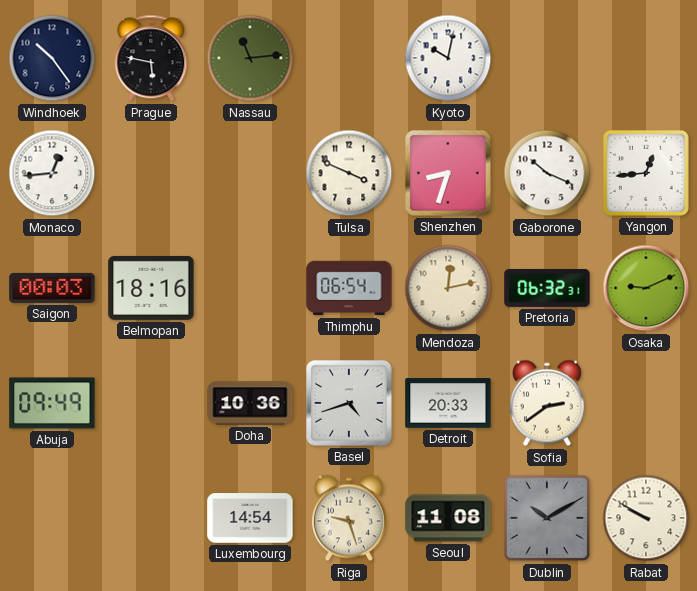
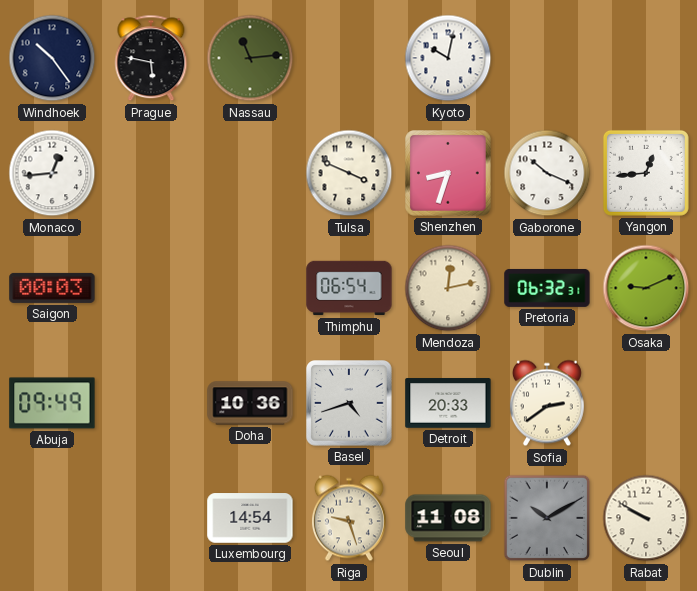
Belmopan: 18:16 -> none
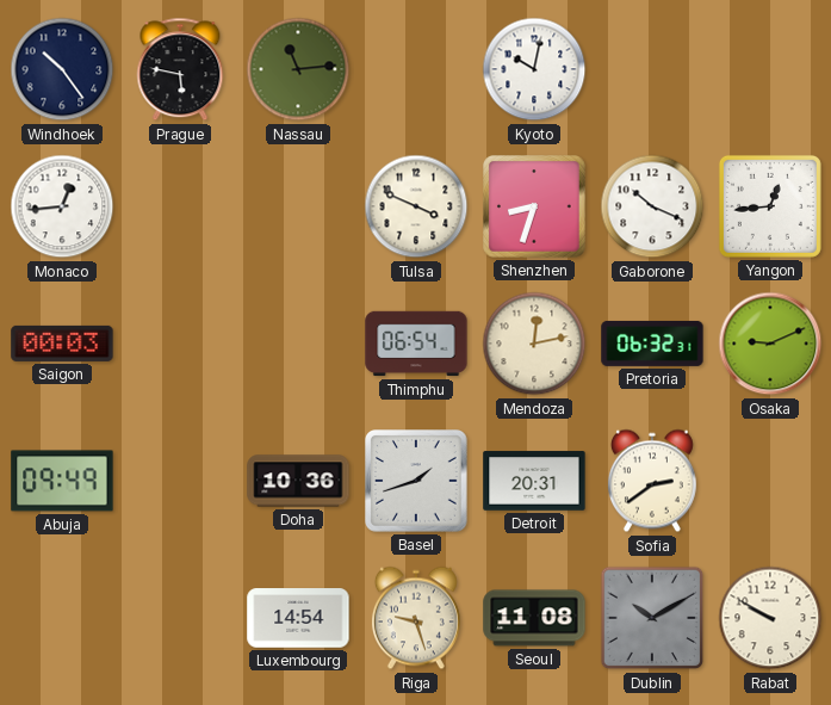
Basel: 4:42 -> 1:42
Detroit: 20:33 -> 20:31
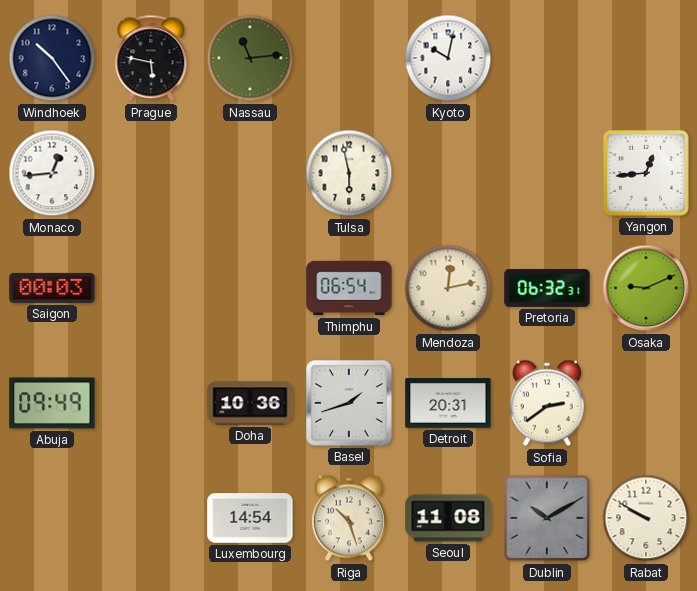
Tulsa: 3:49 -> 5:58
Shenzhen: 8:33 -> none
Gaborone: 10:19 -> none
Riga: 9:27 -> 10:27
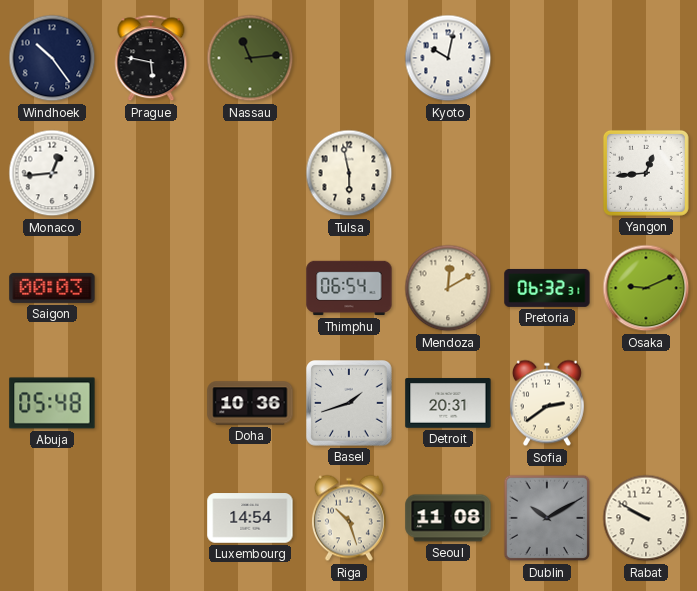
Mendoza: 12:13 -> 12:10
Abuja: 09:49 -> 05:48
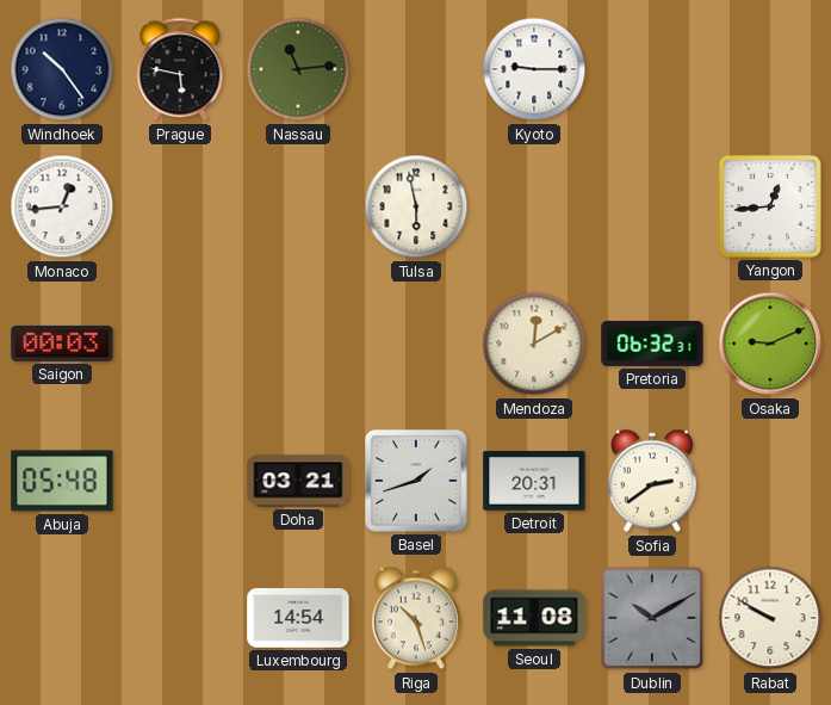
Kyoto: 10:02 -> 9:15
Thimphu: 06:54 -> none
Doha: 10:36 -> 03:21
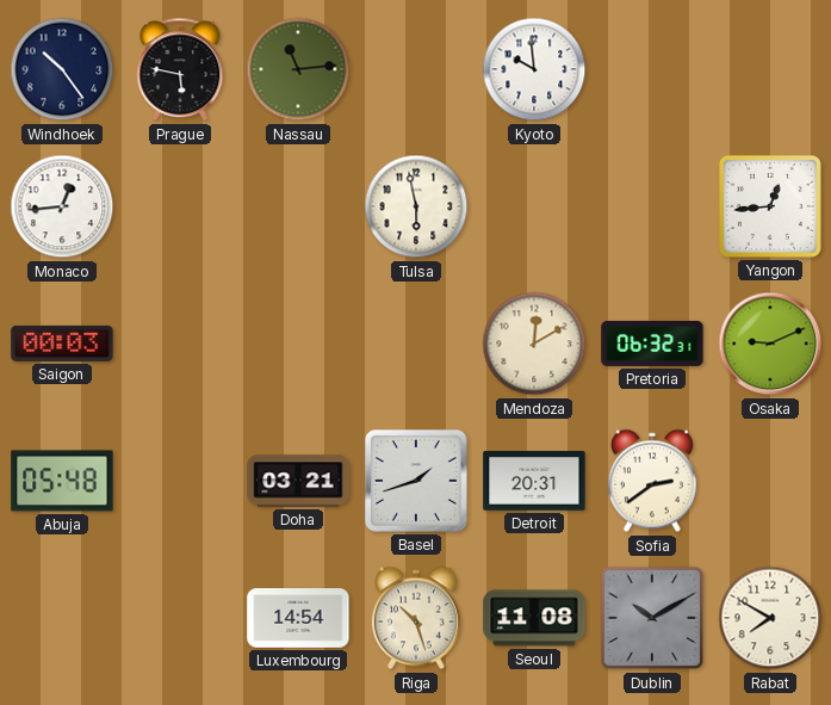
Kyoto: 9:15 -> 9:59
Rabat: 9:50 -> 7:50
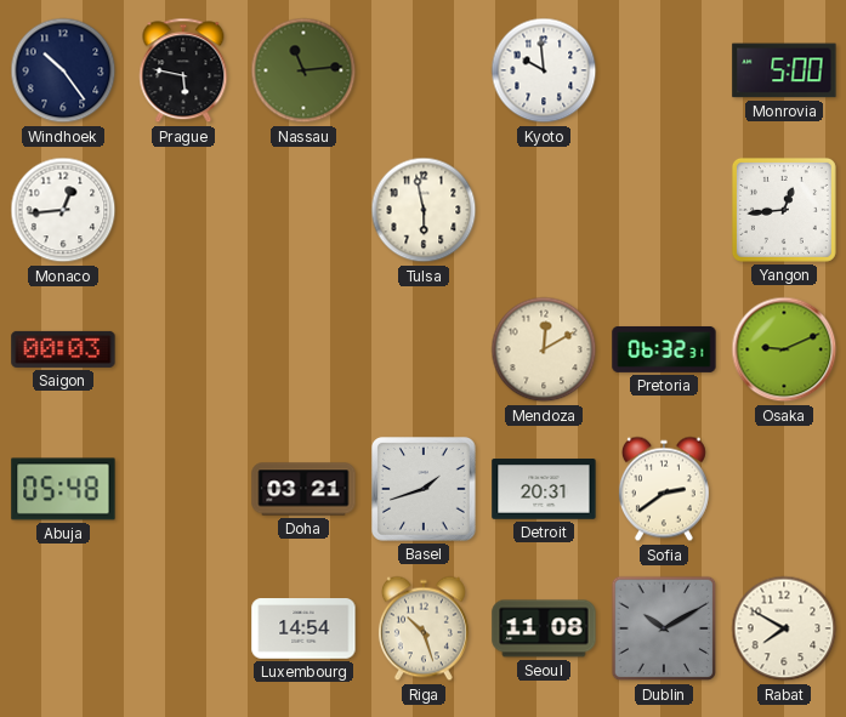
Monrovia: none -> 5:00
